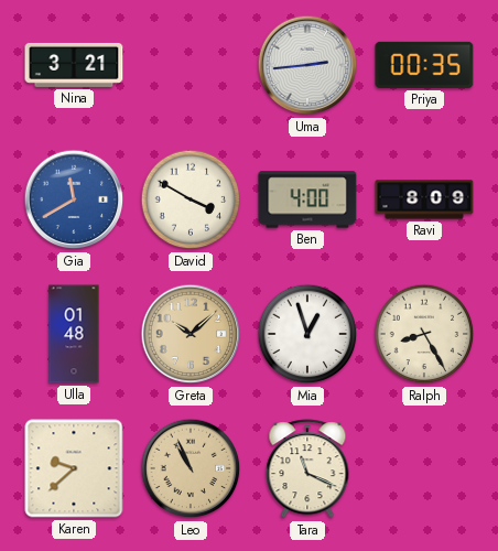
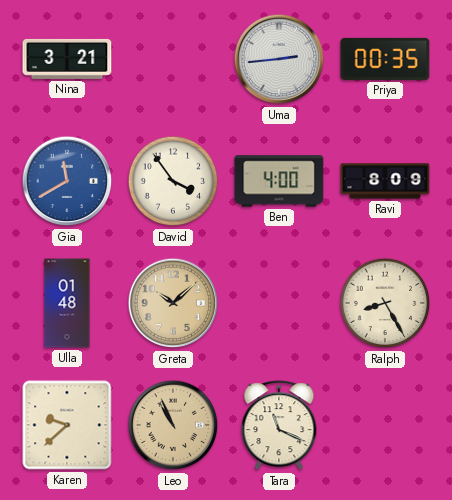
David: 3:50 -> 3:54
Mia: 12:57 -> none
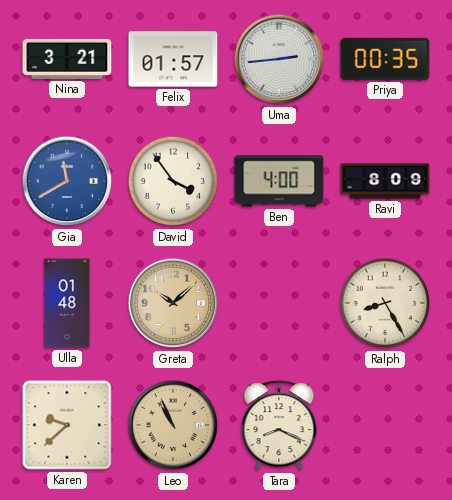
Felix: none -> 01:57
Tara: 11:19 -> 8:19
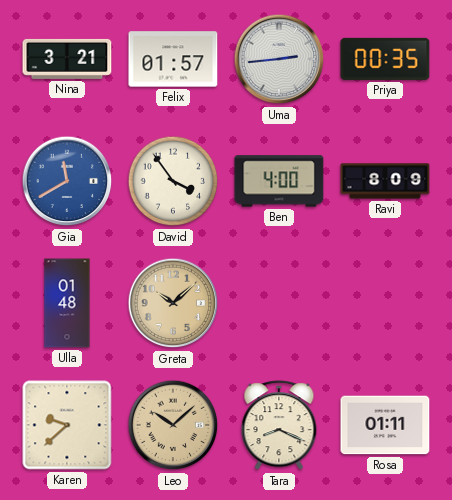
Ralph: 8:25 -> none
Leo: 10:56 -> 10:08
Rosa: none -> 01:11
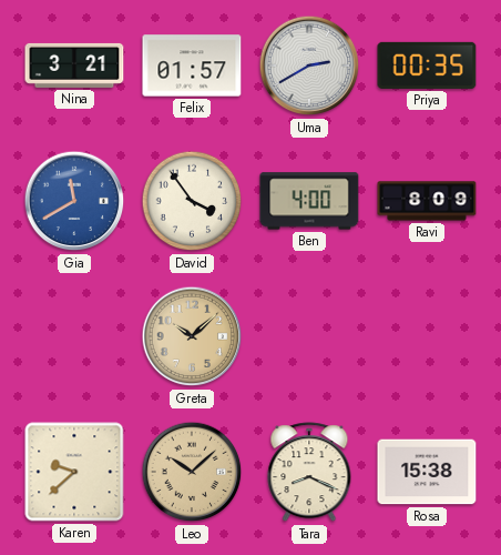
Uma: 2:44 -> 2:40
Ulla: 01:48 -> none
Rosa: 01:11 -> 15:38
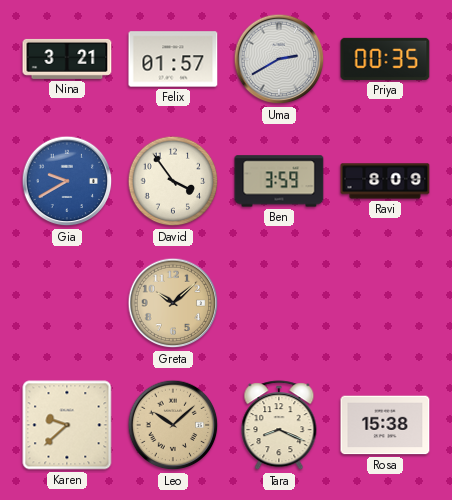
Gia: 11:40 -> 9:40
Ben: 4:00 -> 3:59
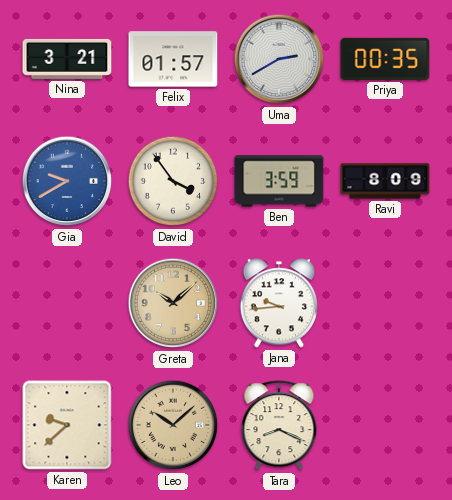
Jana: none -> 9:44
Rosa: 15:38 -> none
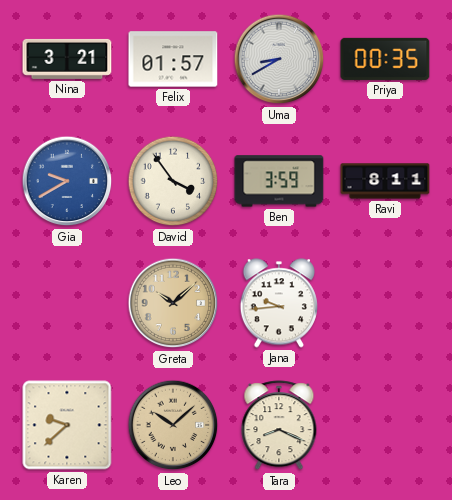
Uma: 2:40 -> 8:40
Ravi: 8:09 -> 8:11
